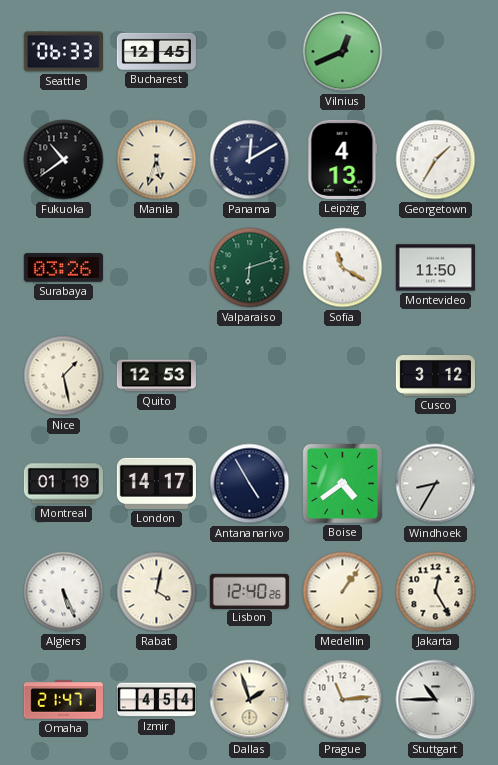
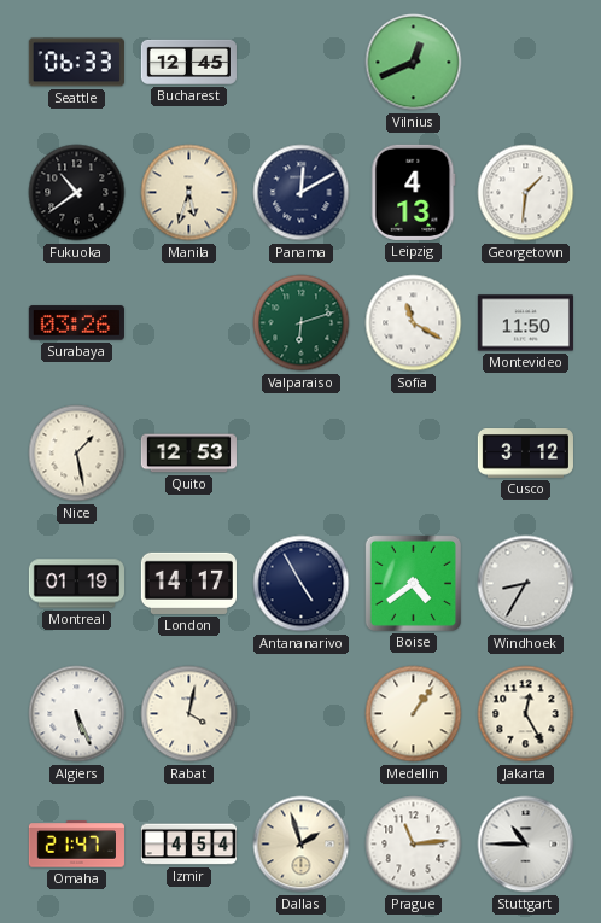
Georgetown: 1:35 -> 1:31
Lisbon: 12:40 -> none
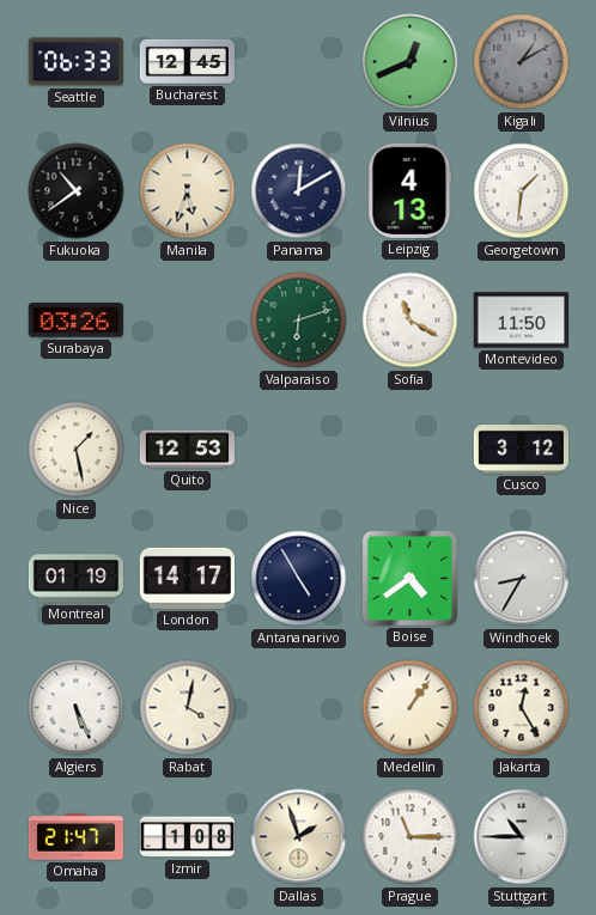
Kigali: none -> 1:10
Izmir: 4:54 -> 1:08
Prague: 11:14 -> 11:15
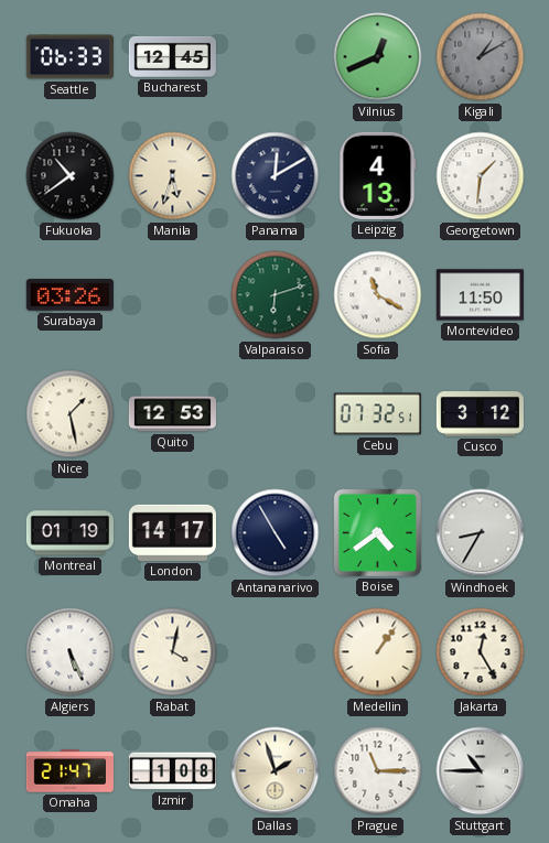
Cebu: none -> 07:32
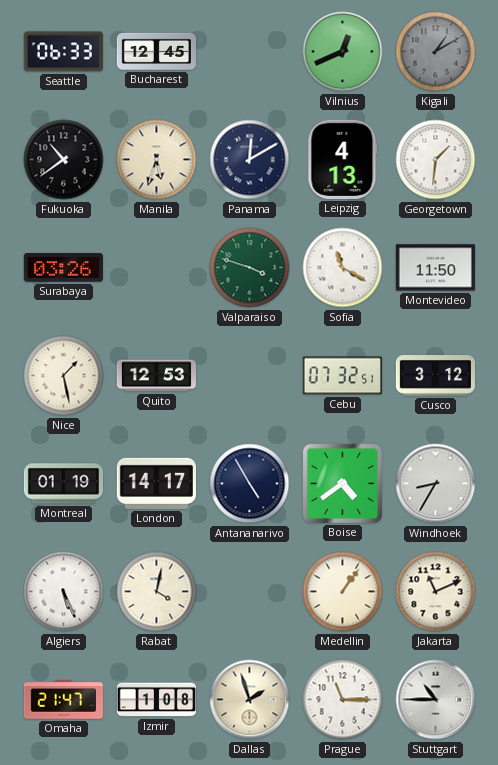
Valparaiso: 6:12 -> 3:48
Jakarta: 12:25 -> 11:11
